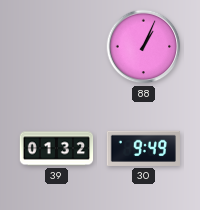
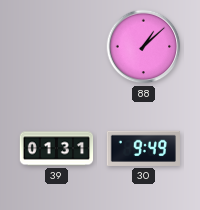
88: 1:04 -> 1:08
39: 01:32 -> 01:31
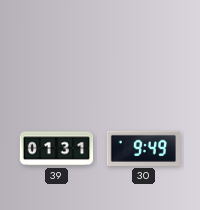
88: 1:08 -> none
